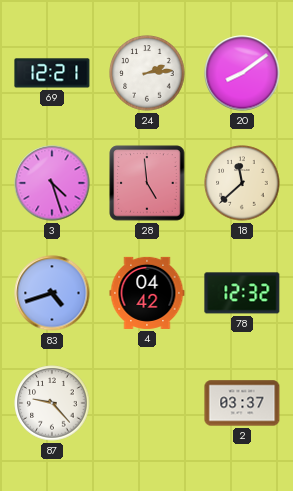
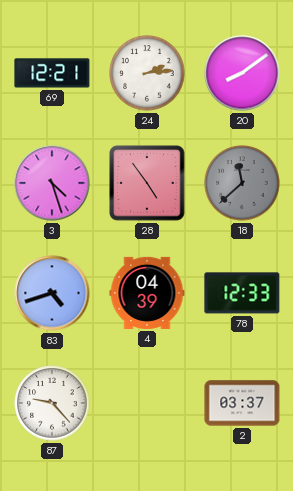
28: 4:59 -> 4:54
18 dial: cream -> grey
4: 04:42 -> 04:39
78: 12:32 -> 12:33
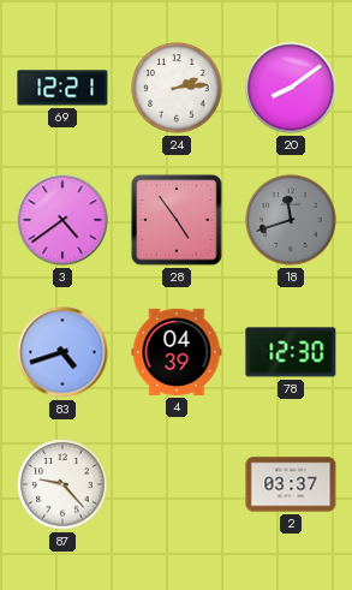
3: 4:27 -> 4:39
18: 11:38 -> 11:42
78: 12:33 -> 12:30
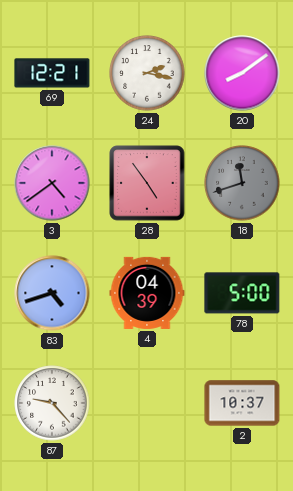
24: 2:14 -> 2:17
78: 12:30 -> 5:00
2: 03:37 -> 10:37
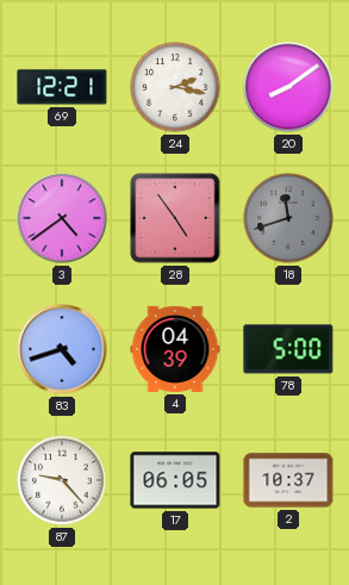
17: none -> 06:05
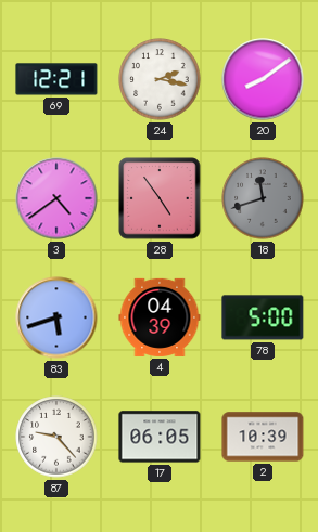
83: 4:42 -> 5:42
2: 10:37 -> 10:39
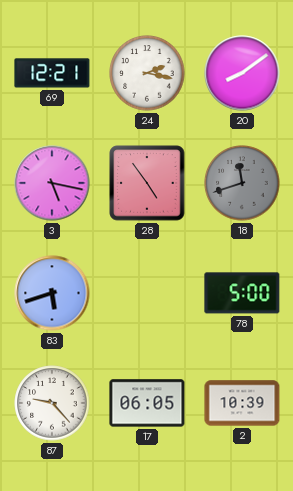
3: 4:39 -> 5:17
4: 04:39 -> none
